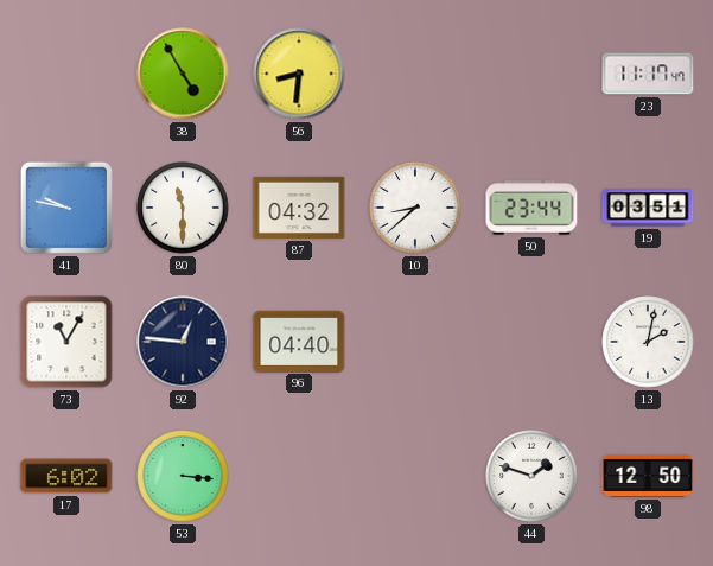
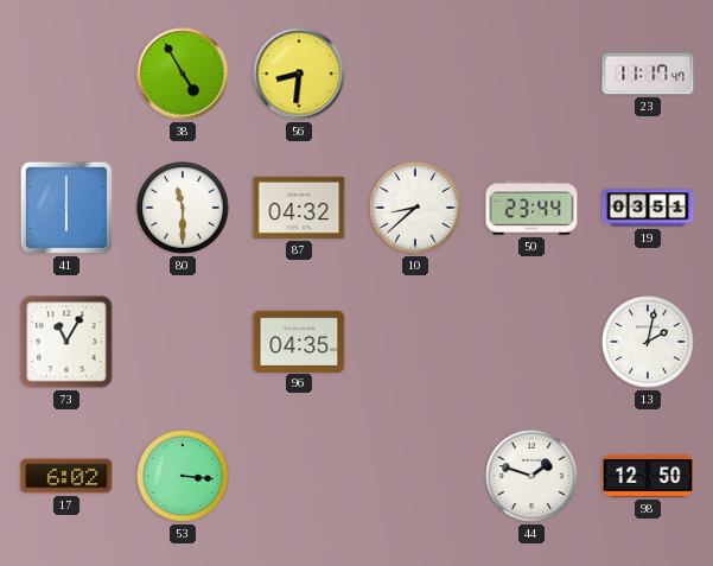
41: 9:47 -> 6:00
92: 12:46 -> none
96: 04:40 -> 04:35
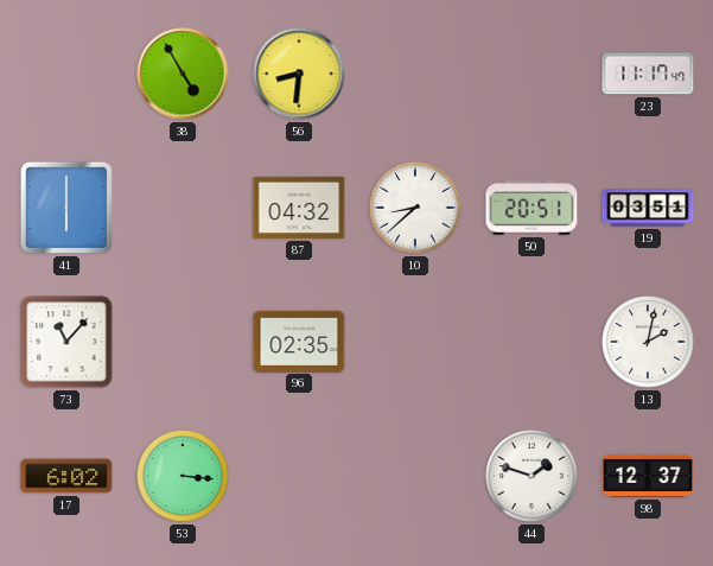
80: 11:30 -> none
50: 23:44 -> 20:51
73: 11:05 -> 11:07
96: 04:35 -> 02:35
98: 12:50 -> 12:37
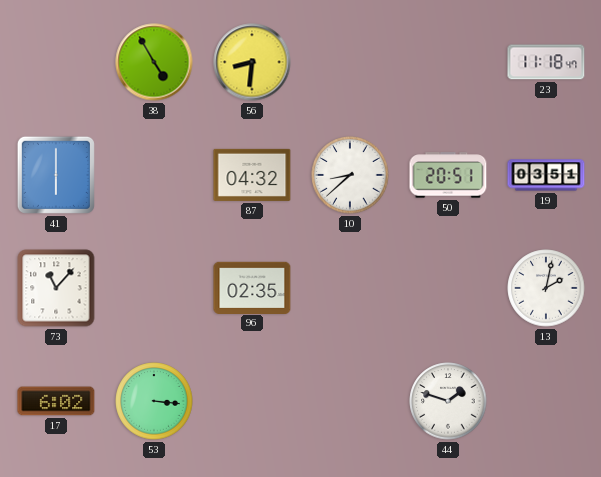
23: 11:17 -> 11:18
98: 12:37 -> none
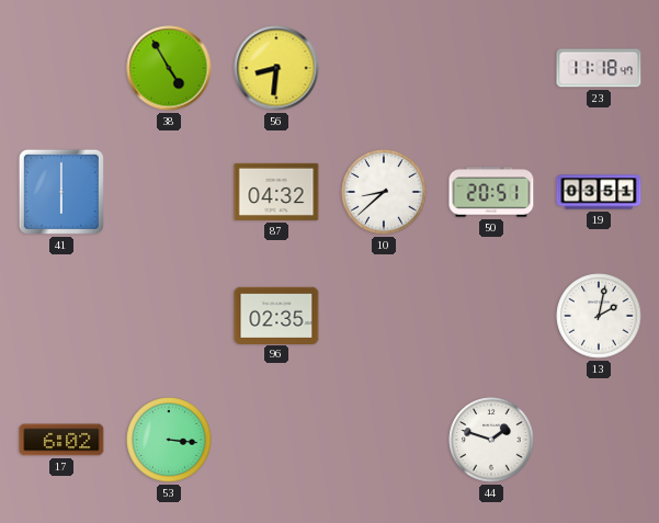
73: 11:07 -> none
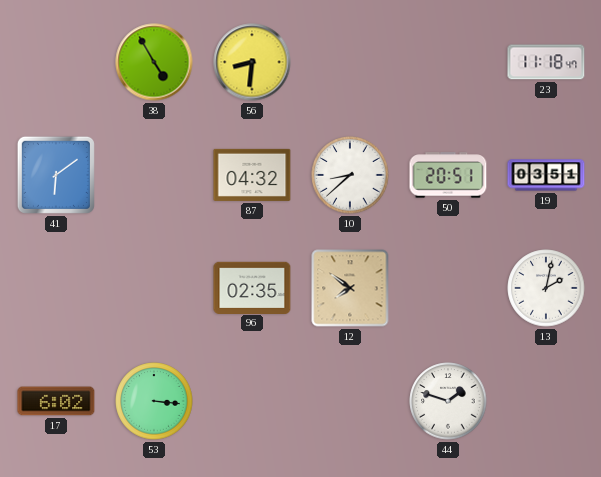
41: 6:00 -> 6:09
12: none -> 7:51
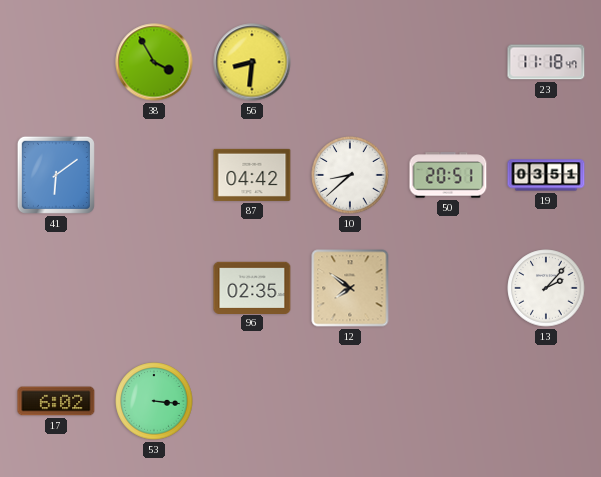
38: 4:55 -> 3:55
87: 04:32 -> 04:42
13: 2:02 -> 2:07
44: 1:48 -> none
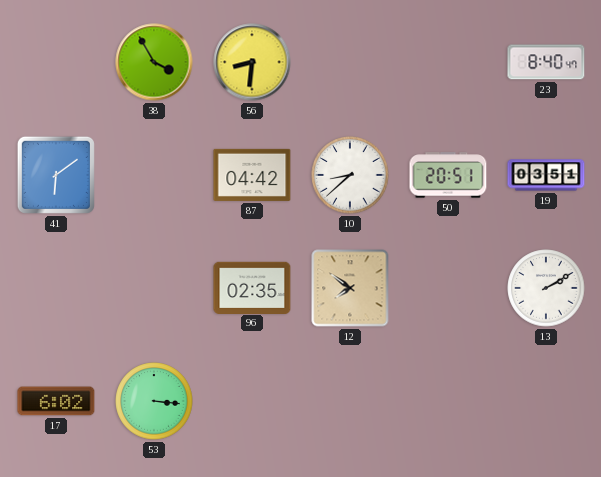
23: 11:18 -> 8:40
13: 2:07 -> 2:10
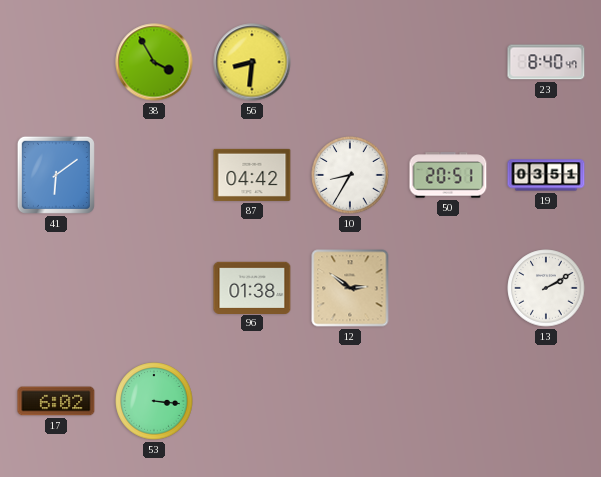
10: 8:38 -> 8:35
96: 02:35 -> 01:38
12: 7:51 -> 2:51
